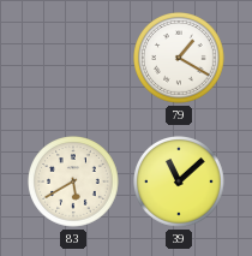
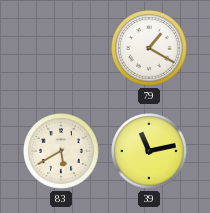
39: 11:08 -> 11:13
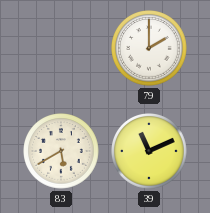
79: 1:20 -> 2:00
39: 11:13 -> 11:11
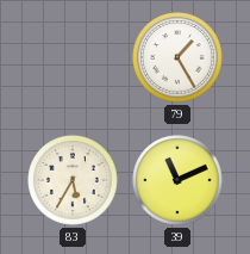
79: 2:00 -> 1:25
83: 5:40 -> 5:35
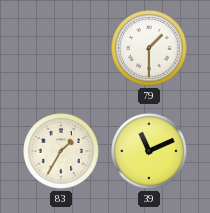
79: 1:25 -> 1:30
83: 5:35 -> 1:35
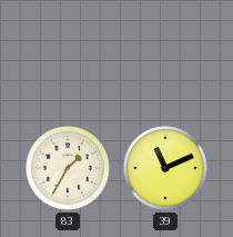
79: 1:30 -> none
